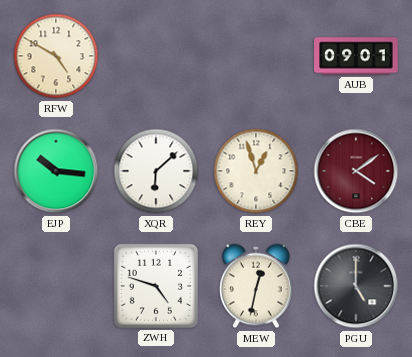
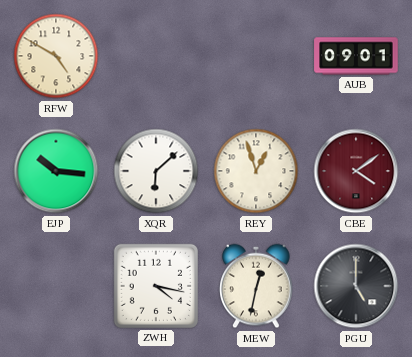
ZWH: 4:48 -> 4:17
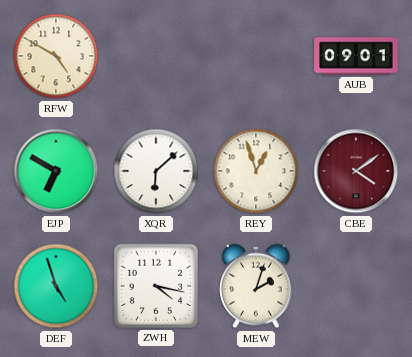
EJP: 10:16 -> 6:50
DEF: none -> 4:57
MEW: 12:32 -> 2:03
PGU: 5:00 -> none
